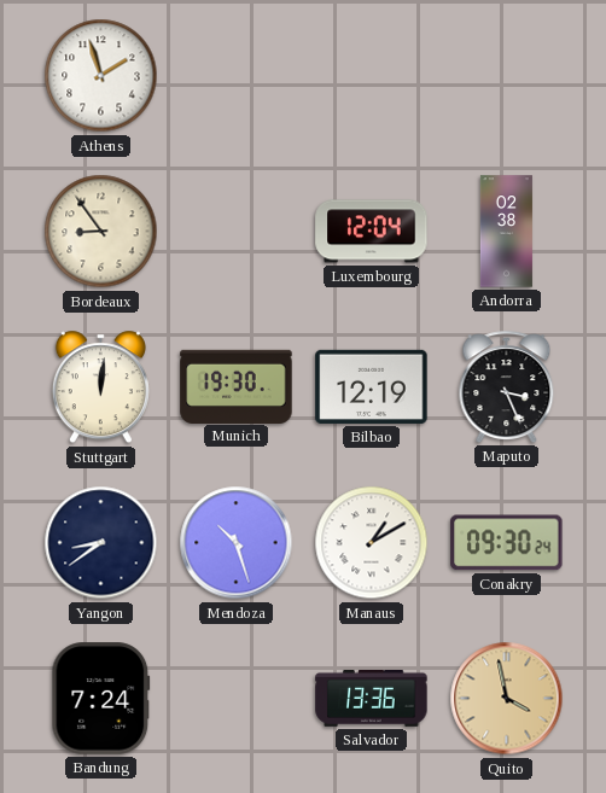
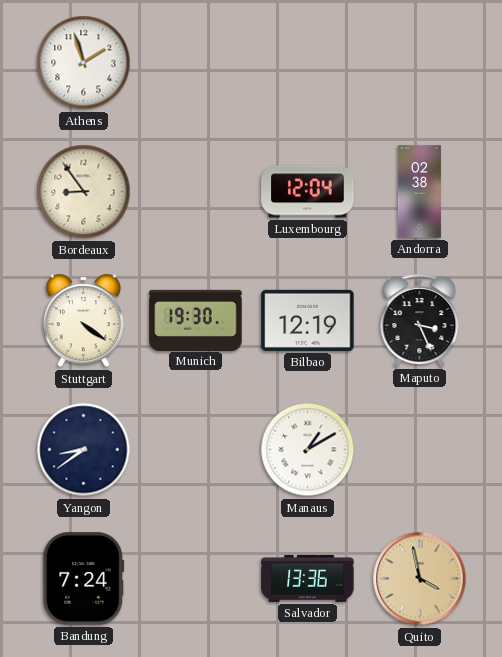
Stuttgart: 12:01 -> 4:21
Mendoza: 10:27 -> none
Conakry: 09:30 -> none
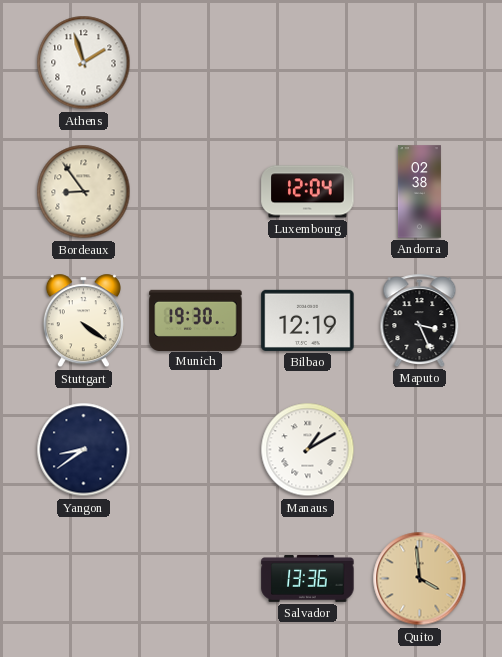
Bandung: 7:24 -> none
Quito: 3:58 -> 3:59
